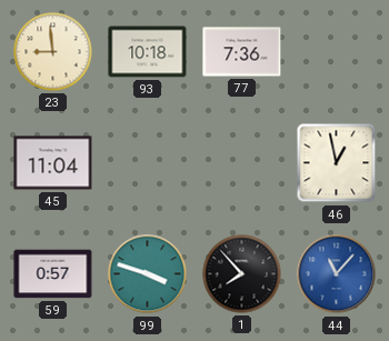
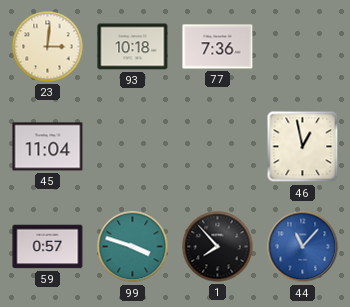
23: 8:59 -> 3:01
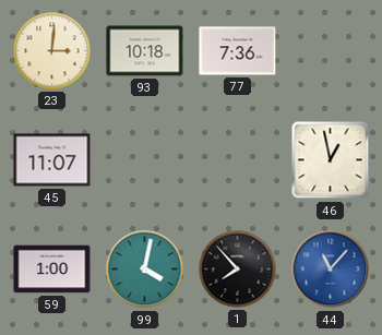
45: 11:04 -> 11:07
59: 0:57 -> 1:00
99: 3:48 -> 4:02
